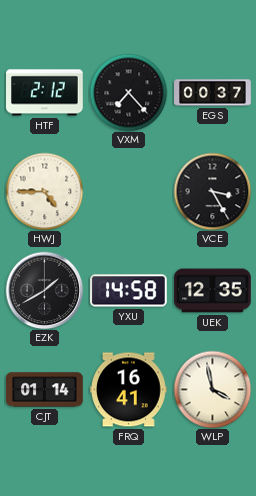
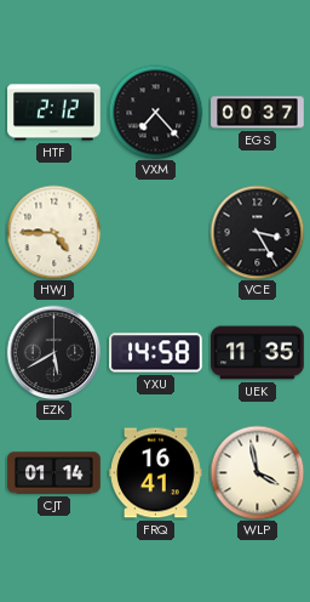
EZK: 1:40 -> 5:40
UEK: 12:35 -> 11:35
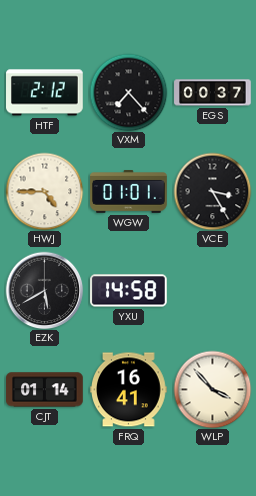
WGW: none -> 01:01
UEK: 11:35 -> none
WLP: 3:58 -> 3:53
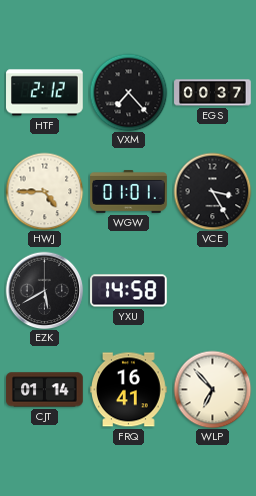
WLP: 3:53 -> 6:53
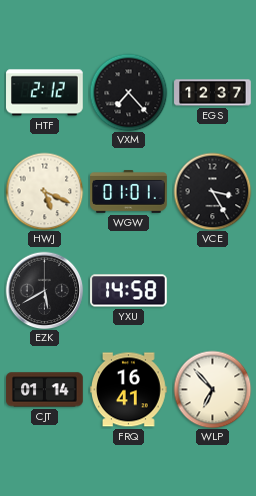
EGS: 00:37 -> 12:37
HWJ: 4:45 -> 5:19
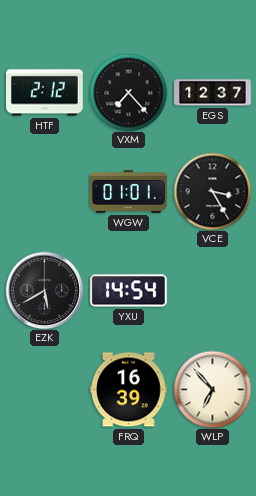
HWJ: 5:19 -> none
YXU: 14:58 -> 14:54
CJT: 01:14 -> none
FRQ: 16:41 -> 16:39
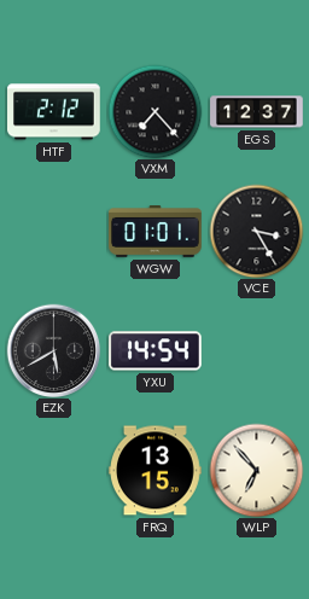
FRQ: 16:39 -> 13:15
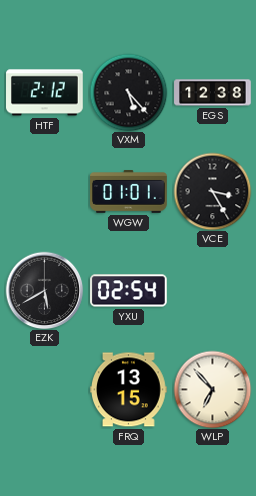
VXM: 7:23 -> 5:23
EGS: 12:37 -> 12:38
YXU: 14:54 -> 02:54
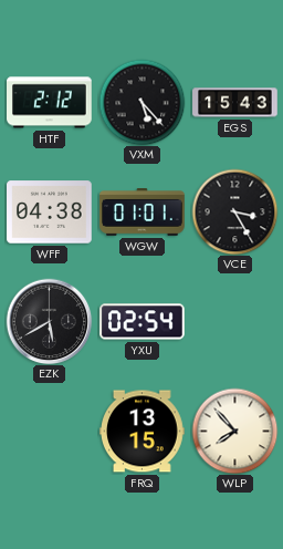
EGS: 12:38 -> 15:43
WFF: none -> 04:38
WLP: 6:53 -> 7:53
